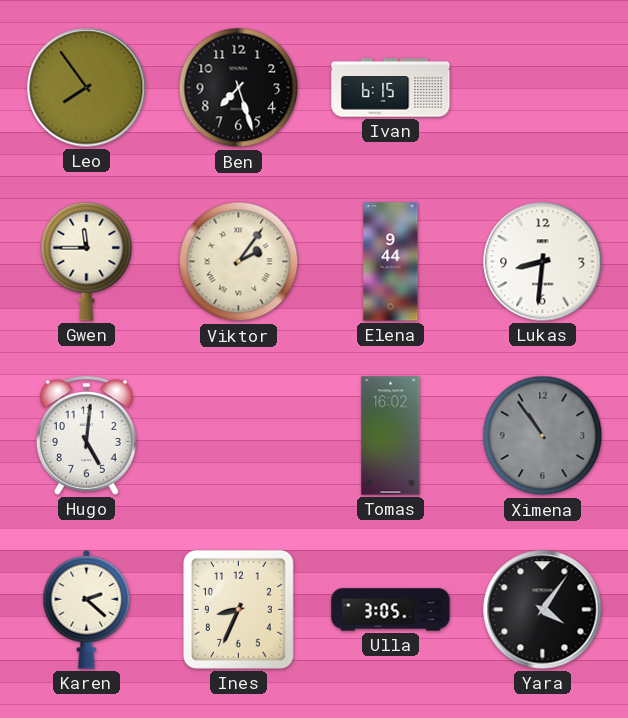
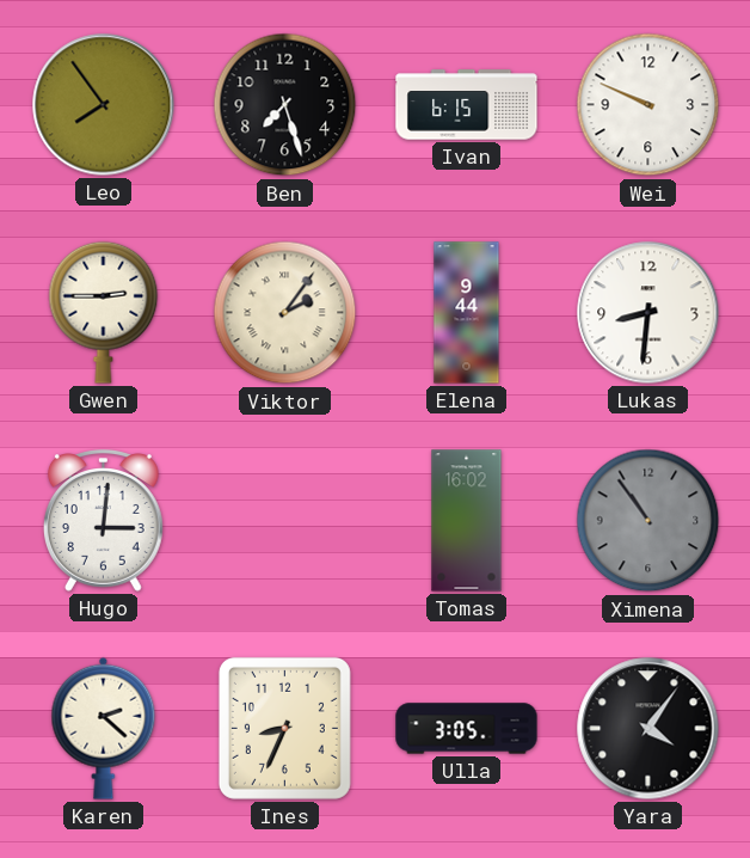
Wei: none -> 9:49
Gwen: 11:45 -> 2:45
Hugo: 5:01 -> 3:01
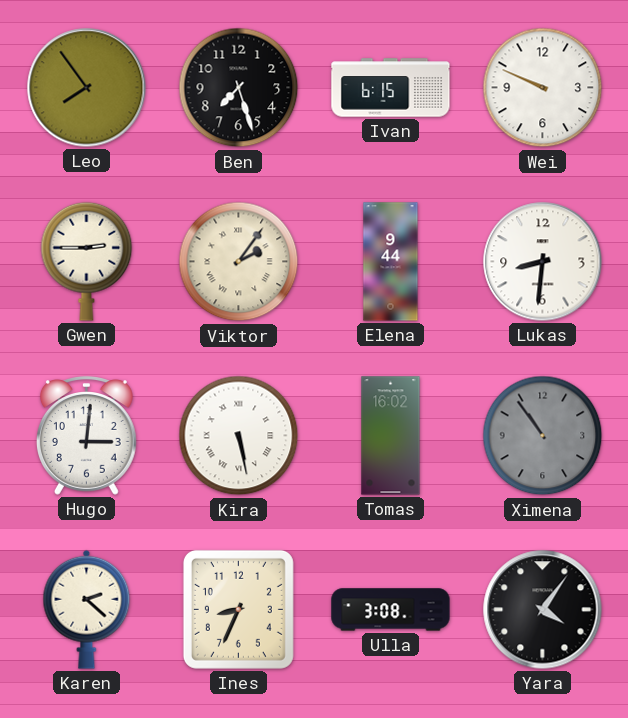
Kira: none -> 5:28
Ulla: 3:05 -> 3:08
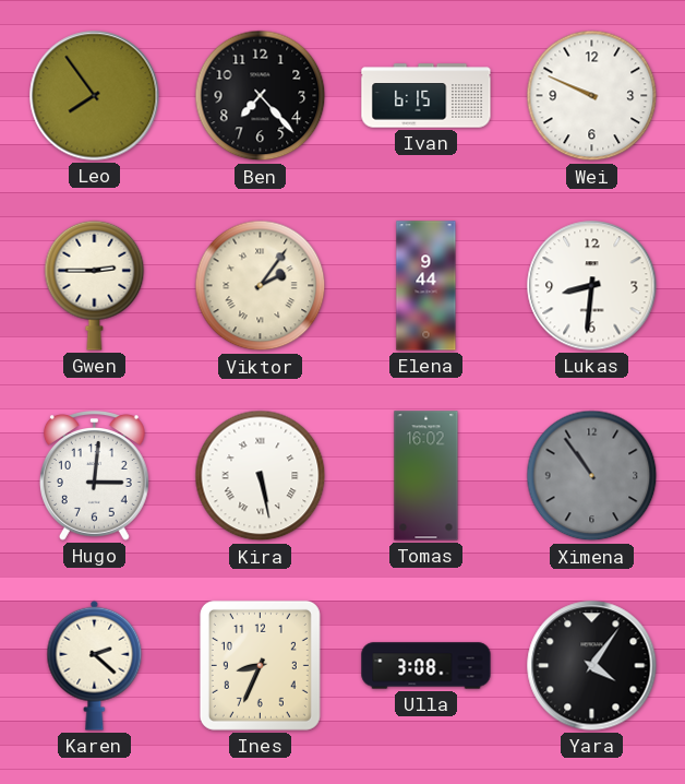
Ben: 7:27 -> 7:23
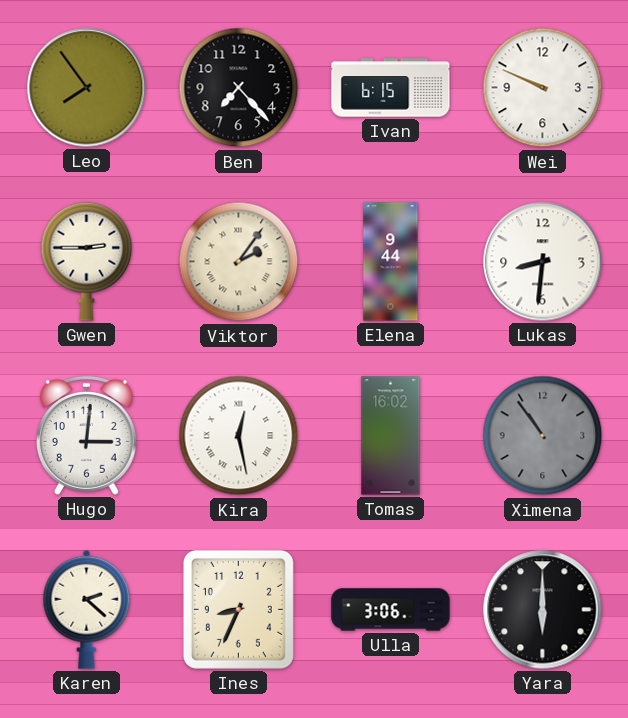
Kira: 5:28 -> 12:28
Ulla: 3:08 -> 3:06
Yara: 4:06 -> 6:00
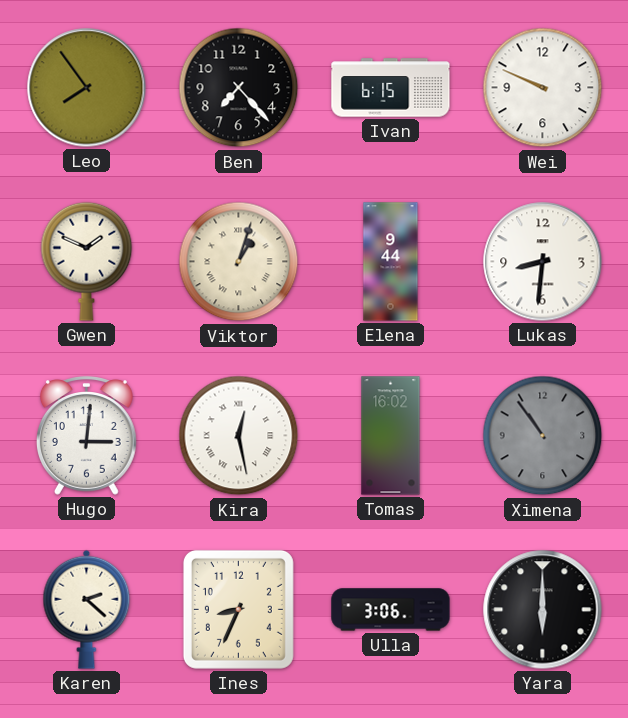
Gwen: 2:45 -> 1:49
Viktor: 2:06 -> 1:03
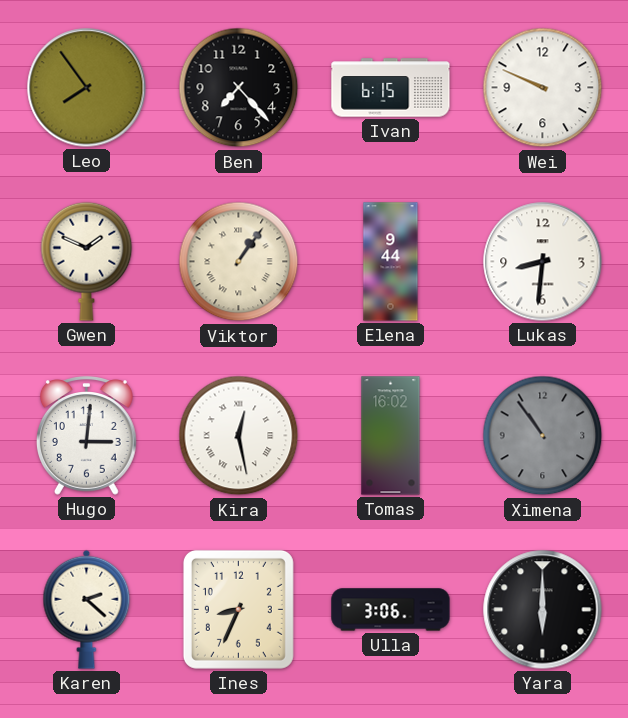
Viktor: 1:03 -> 1:06
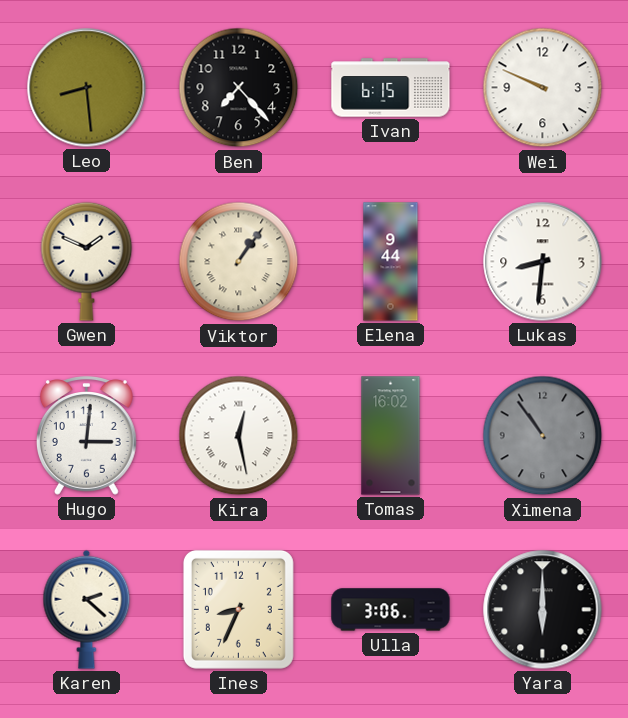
Leo: 7:54 -> 8:29
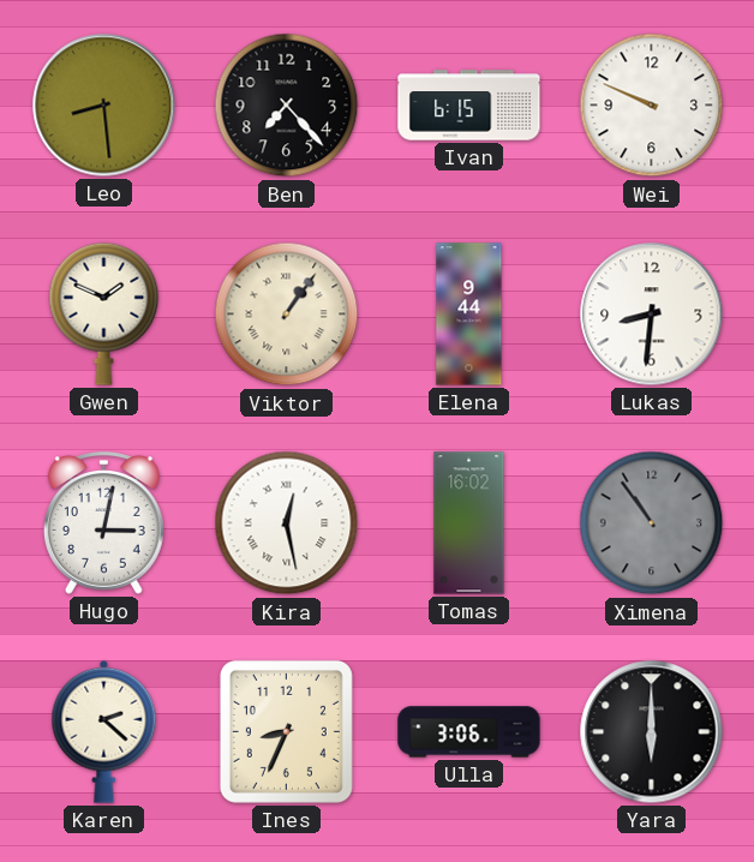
Hugo: 3:01 -> 3:02
